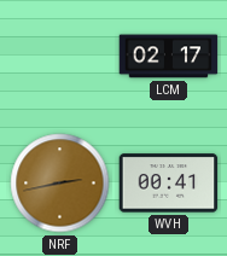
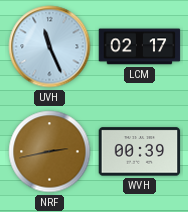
UVH: none -> 11:26
WVH: 00:41 -> 00:39
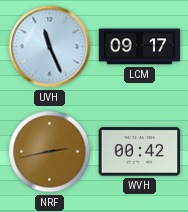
LCM: 02:17 -> 09:17
WVH: 00:39 -> 00:42
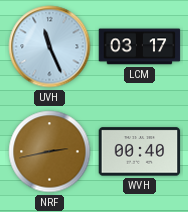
LCM: 09:17 -> 03:17
WVH: 00:42 -> 00:40
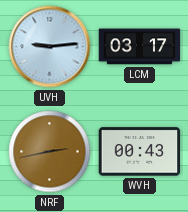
UVH: 11:26 -> 9:14
WVH: 00:40 -> 00:43
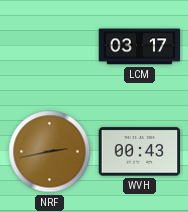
UVH: 9:14 -> none
